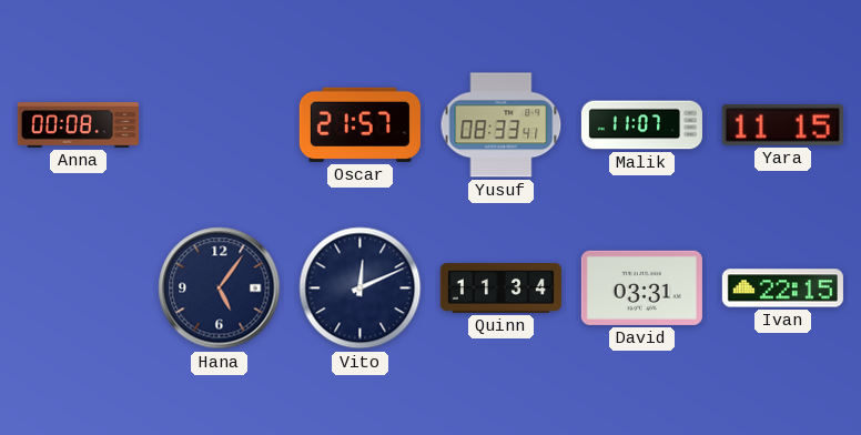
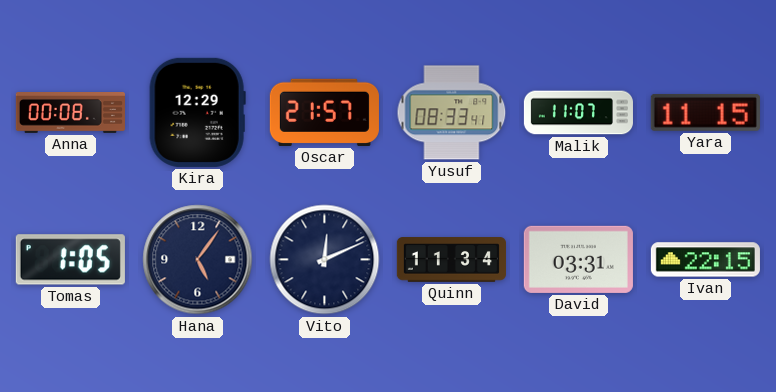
Kira: none -> 12:29
Tomas: none -> 1:05
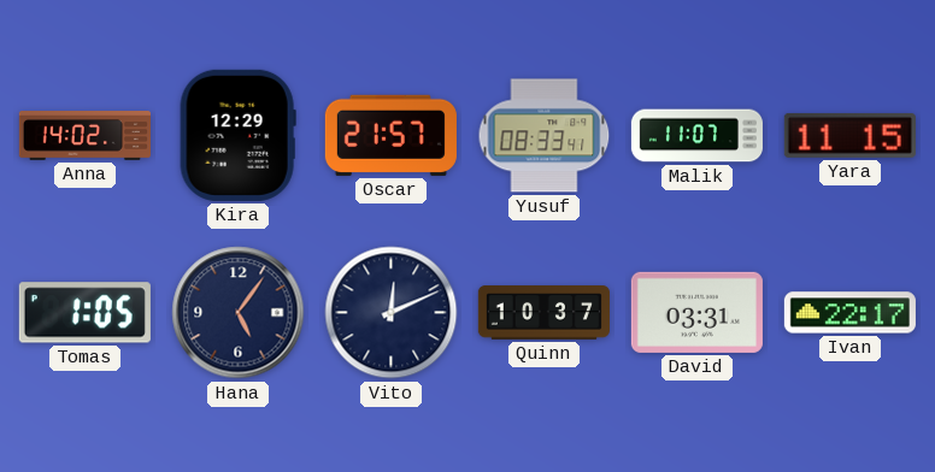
Anna: 00:08 -> 14:02
Quinn: 11:34 -> 10:37
Ivan: 22:15 -> 22:17
